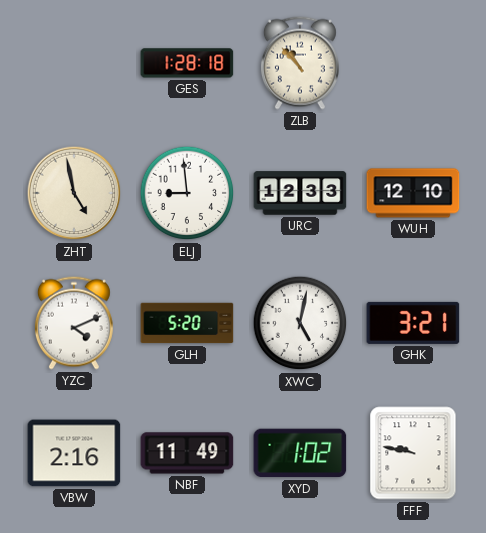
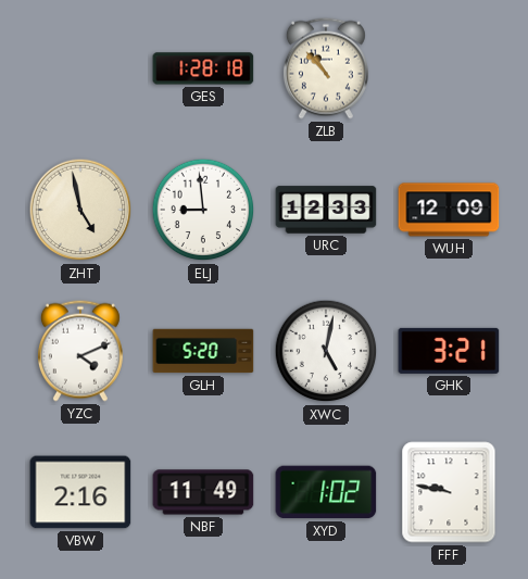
WUH: 12:10 -> 12:09
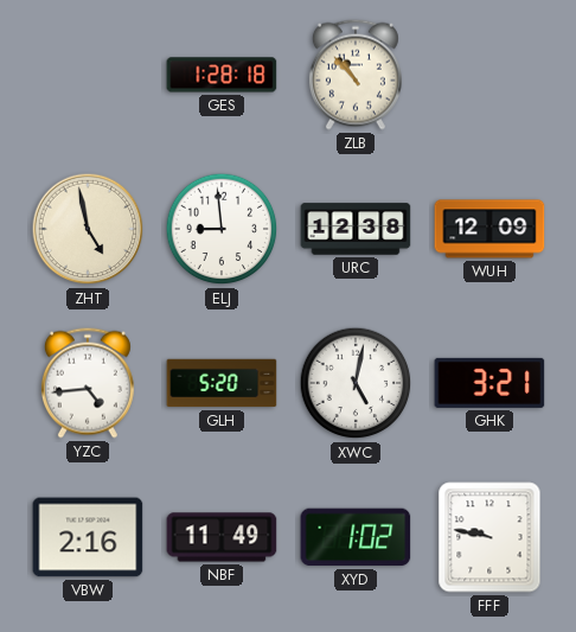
URC: 12:33 -> 12:38
YZC: 4:11 -> 4:44
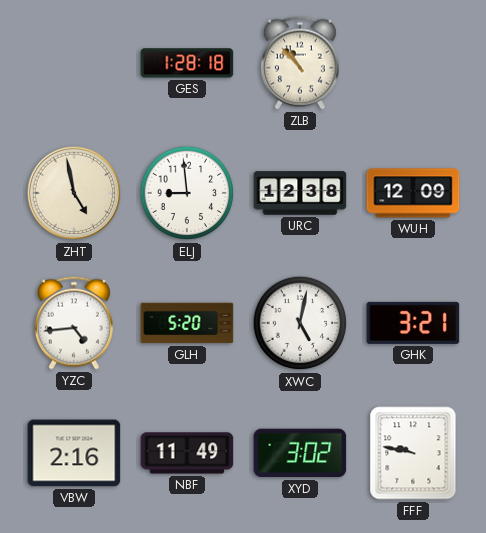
XYD: 1:02 -> 3:02
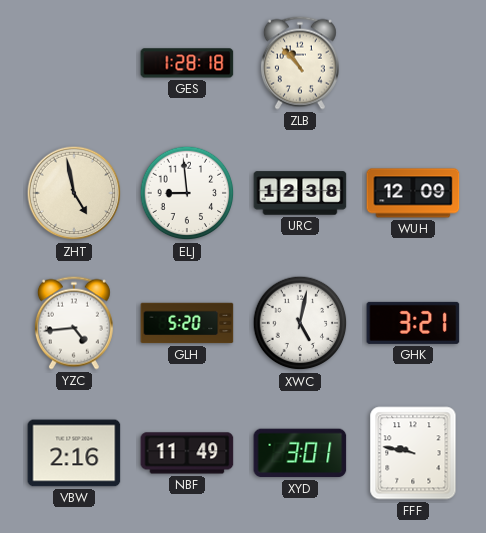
XYD: 3:02 -> 3:01
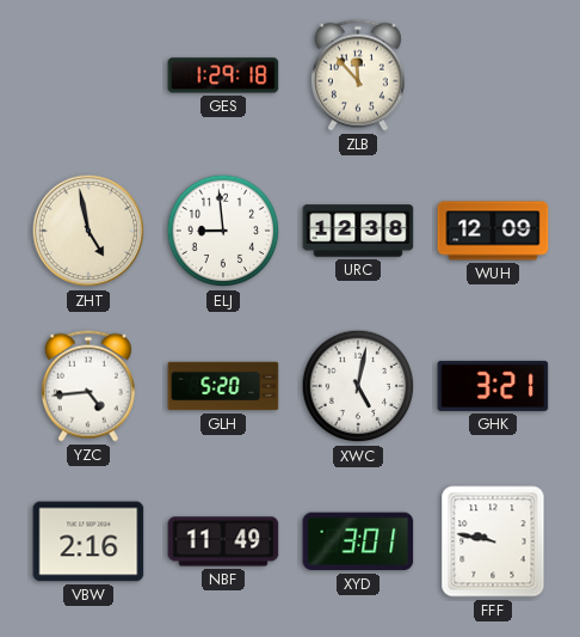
GES: 1:28 -> 1:29
ZLB: 10:53 -> 11:53
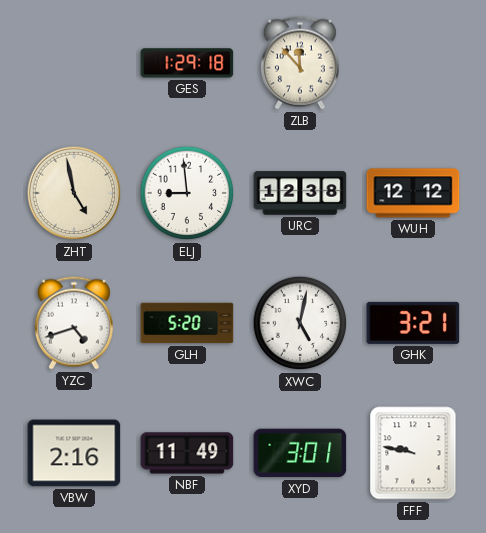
WUH: 12:09 -> 12:12
YZC: 4:44 -> 4:42
